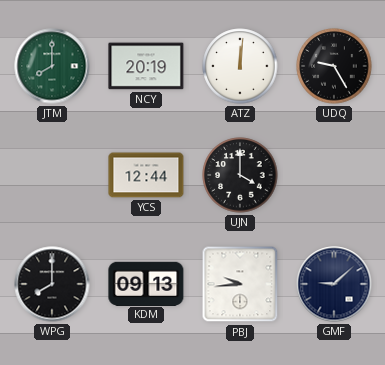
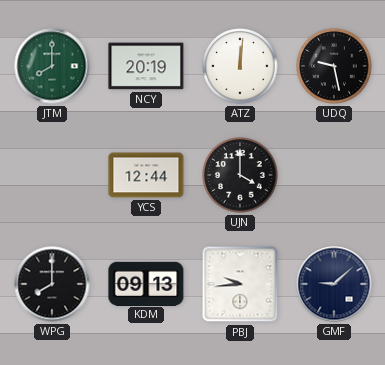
UDQ: 9:25 -> 9:28
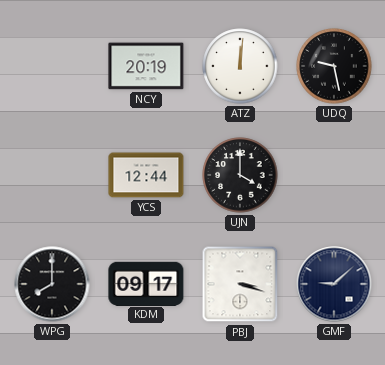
JTM: 8:00 -> none
KDM: 09:13 -> 09:17
PBJ: 9:44 -> 3:18
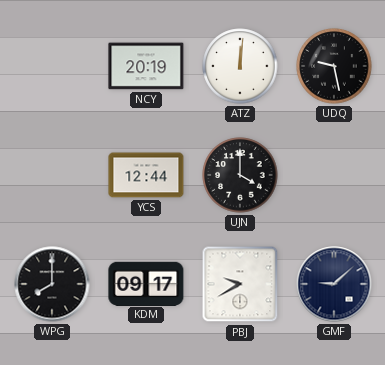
PBJ: 3:18 -> 9:40
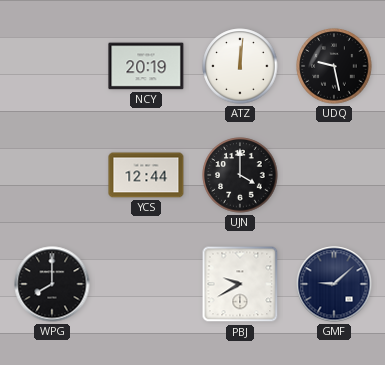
KDM: 09:17 -> none
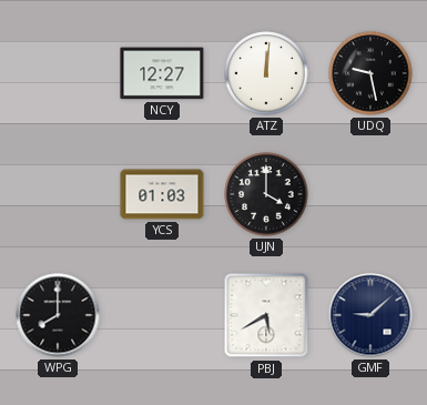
NCY: 20:19 -> 12:27
YCS: 12:44 -> 01:03
PBJ: 9:40 -> 5:40
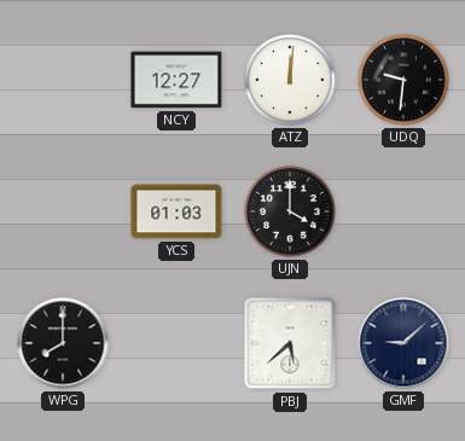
UDQ: 9:28 -> 9:31
PBJ: 5:40 -> 5:38
